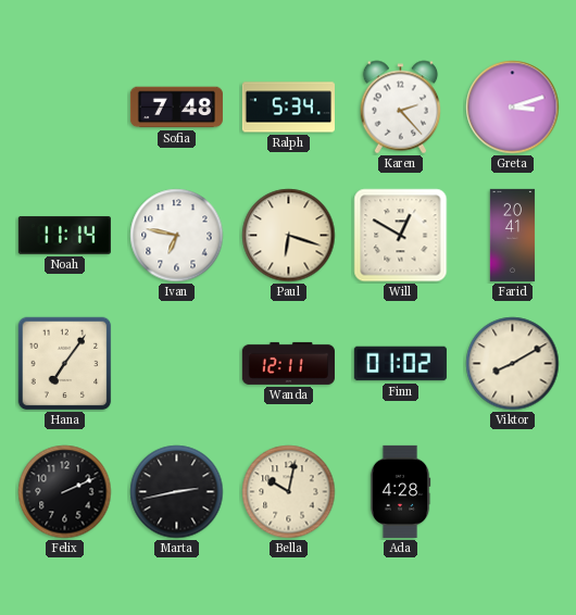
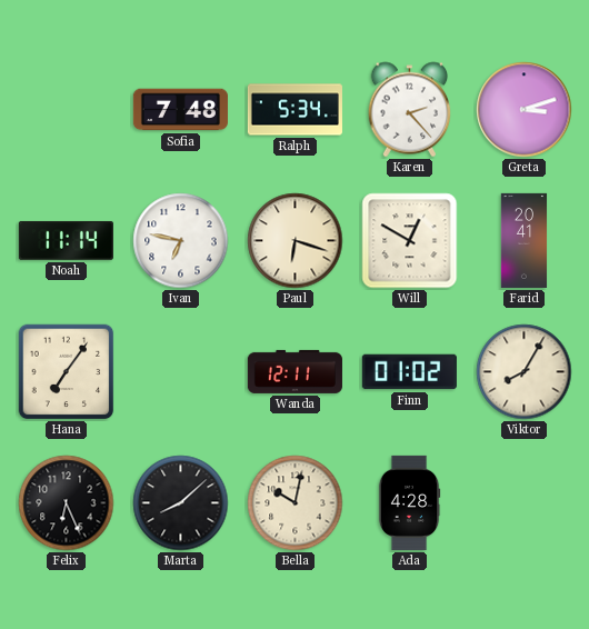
Viktor: 8:10 -> 8:05
Felix: 2:11 -> 6:26
Marta: 2:43 -> 8:08
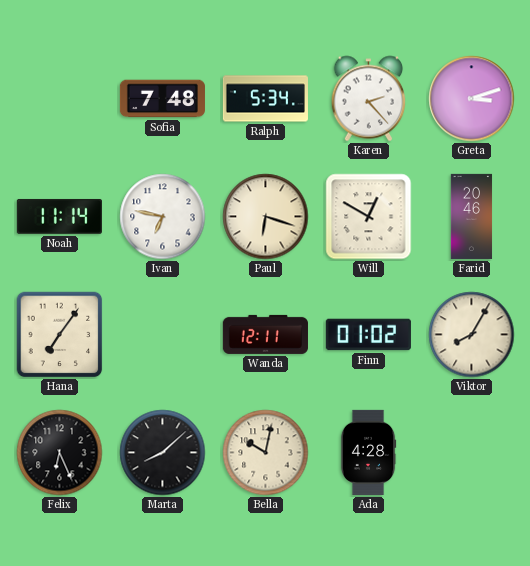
Farid: 20:41 -> 20:46
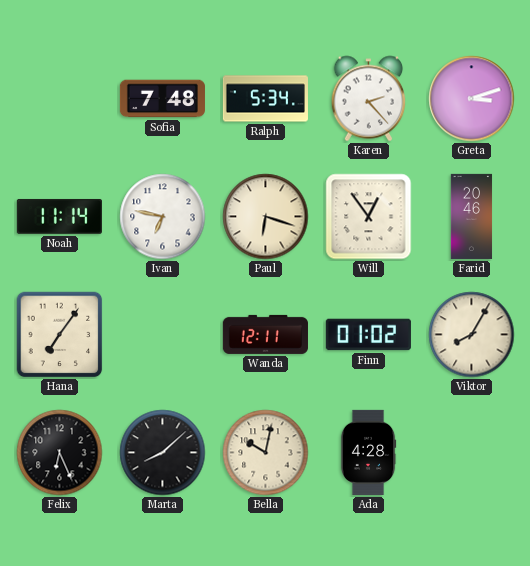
Will: 12:50 -> 12:54
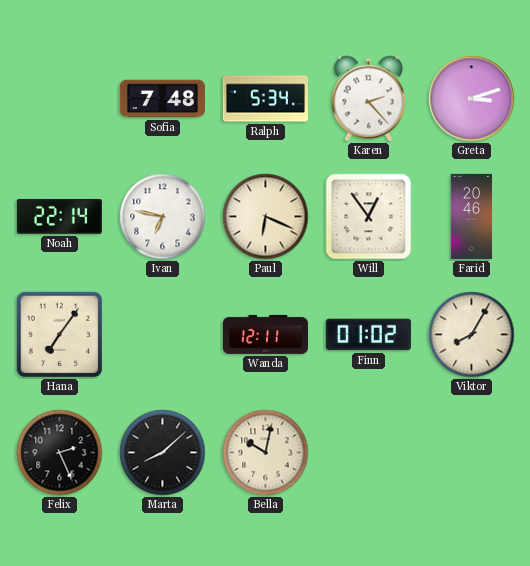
Noah: 11:14 -> 22:14
Paul: 6:18 -> 6:19
Felix: 6:26 -> 2:26
Ada: 4:28 -> none
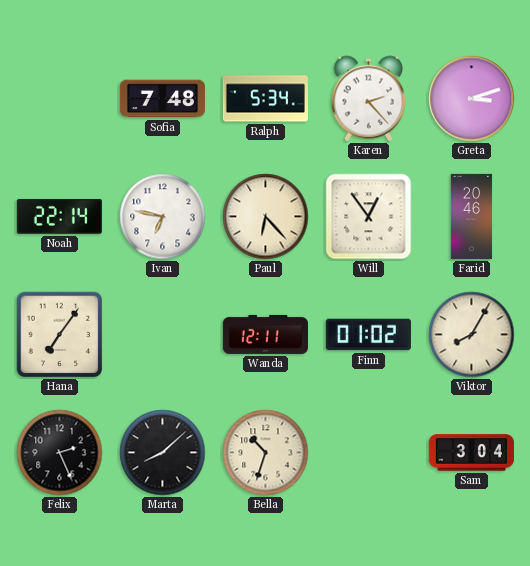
Paul: 6:19 -> 6:23
Bella: 10:02 -> 10:33
Sam: none -> 3:04
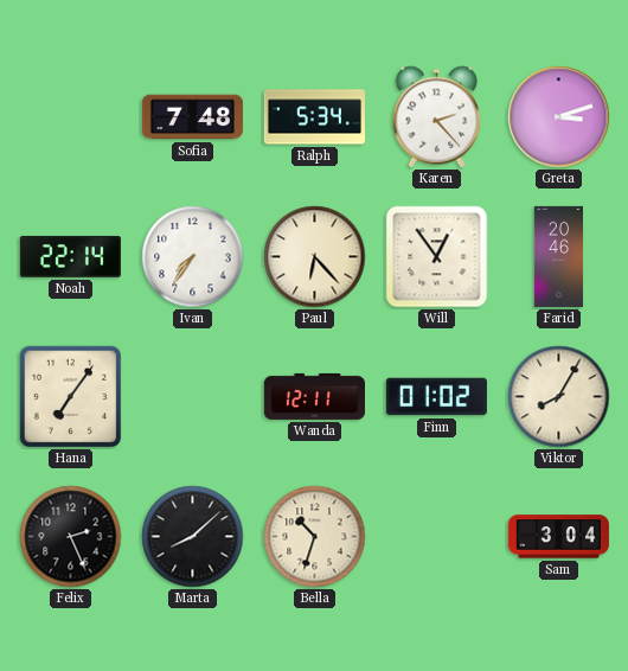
Ivan: 6:47 -> 7:36
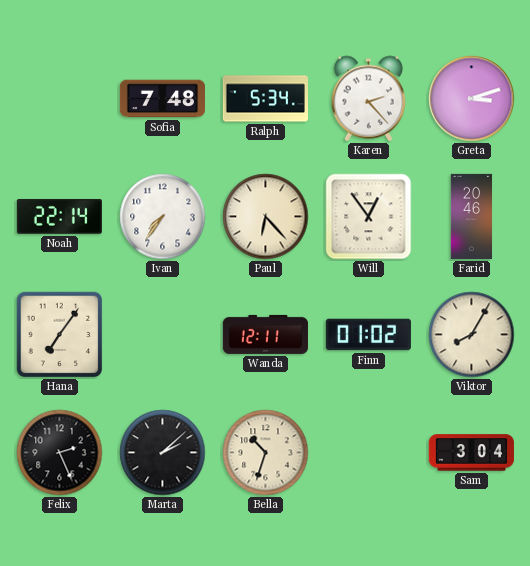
Marta: 8:08 -> 2:08
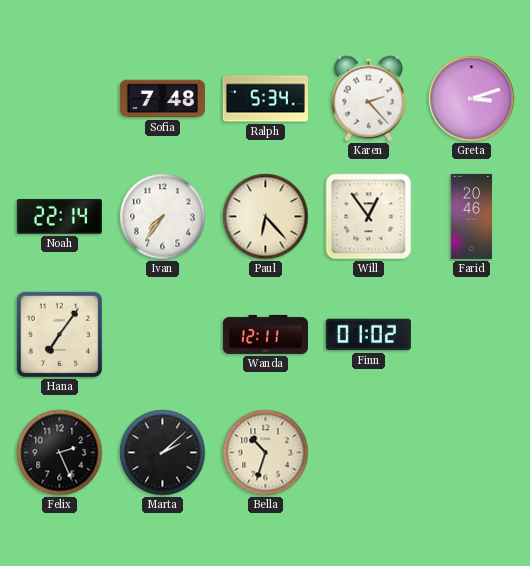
Viktor: 8:05 -> none
Sam: 3:04 -> none
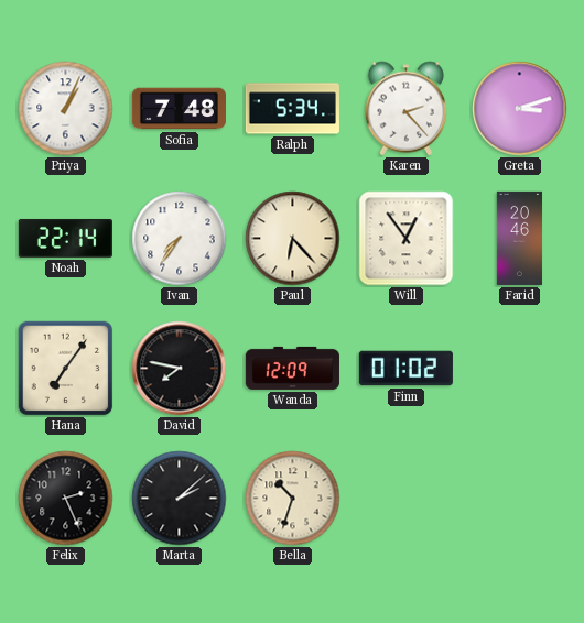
Priya: none -> 1:04
David: none -> 7:47
Wanda: 12:11 -> 12:09
